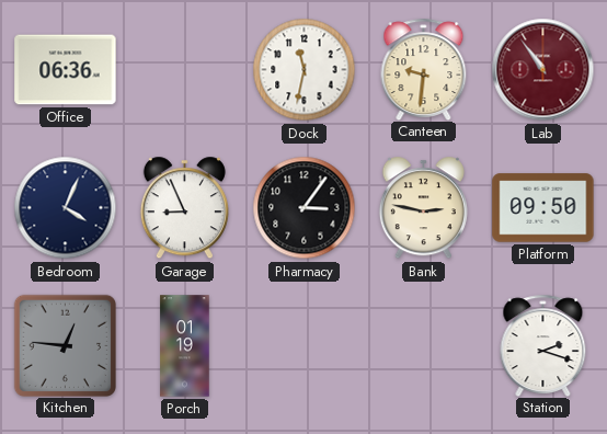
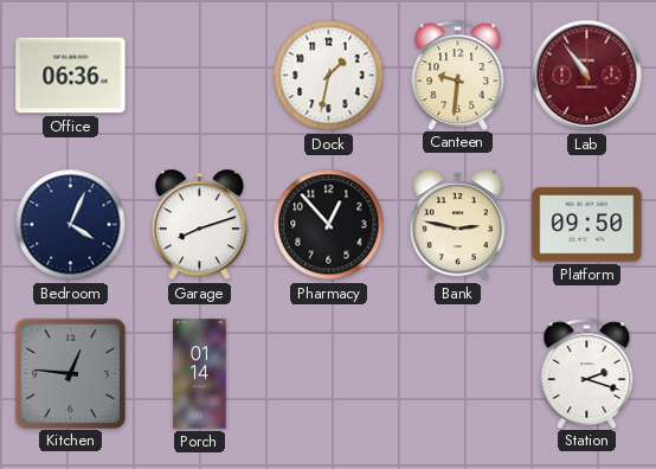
Dock: 11:32 -> 1:32
Garage: 8:56 -> 8:12
Pharmacy: 3:06 -> 12:53
Porch: 01:19 -> 01:14
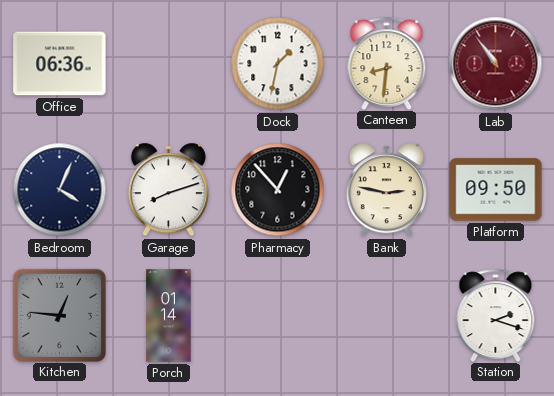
Canteen: 9:31 -> 8:31
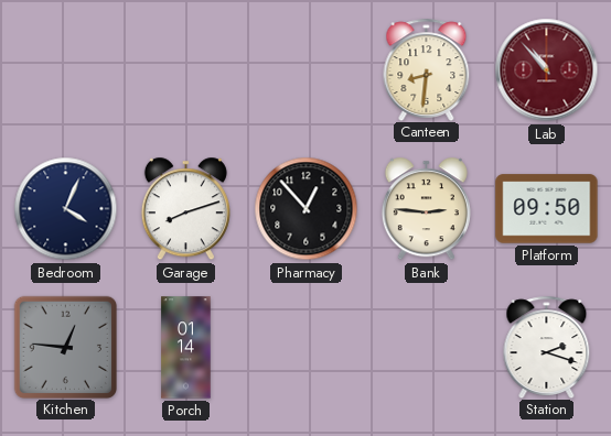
Office: 06:36 -> none
Dock: 1:32 -> none
Lab: 10:54 -> 10:53
Bank: 2:47 -> 2:46
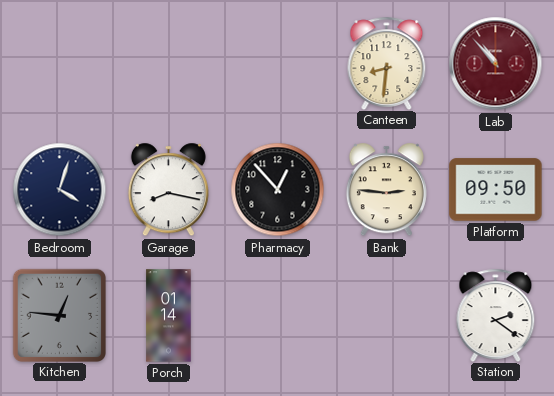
Bedroom: 4:04 -> 4:03
Garage: 8:12 -> 8:17
Station: 2:18 -> 2:21
